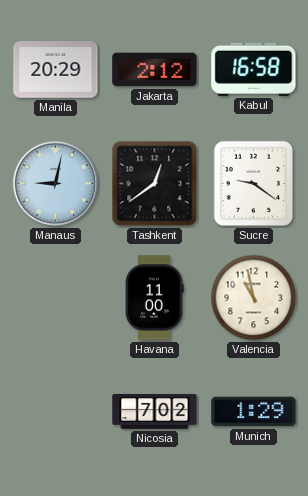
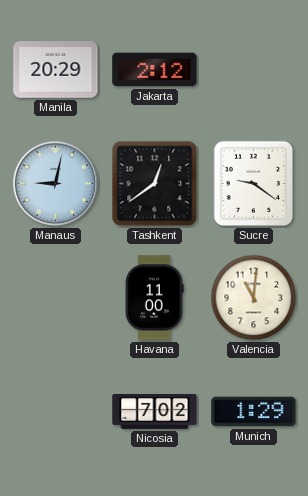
Kabul: 16:58 -> none
Valencia: 10:58 -> 11:01
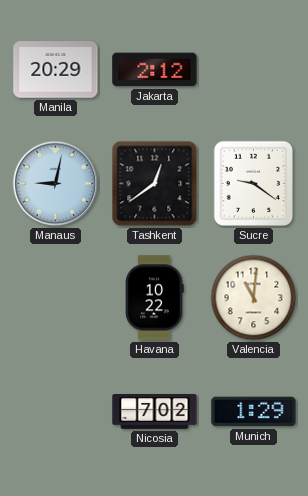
Havana: 11:00 -> 10:22
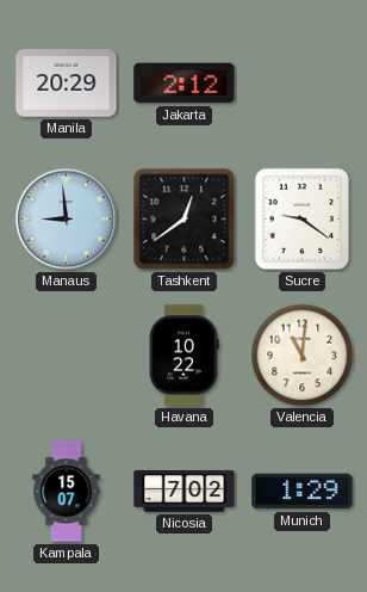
Manaus: 9:02 -> 8:59
Kampala: none -> 15:07
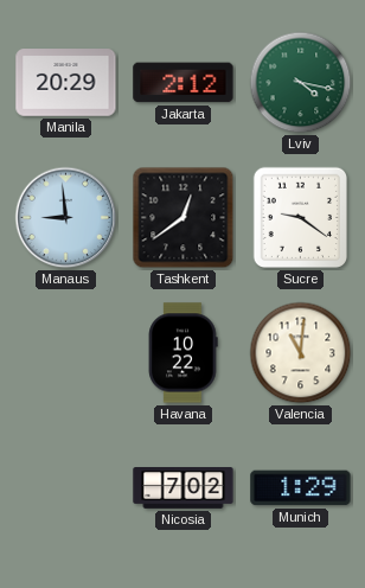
Lviv: none -> 4:17
Kampala: 15:07 -> none
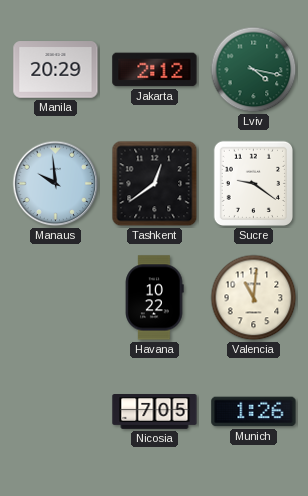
Manaus: 8:59 -> 9:59
Nicosia: 7:02 -> 7:05
Munich: 1:29 -> 1:26
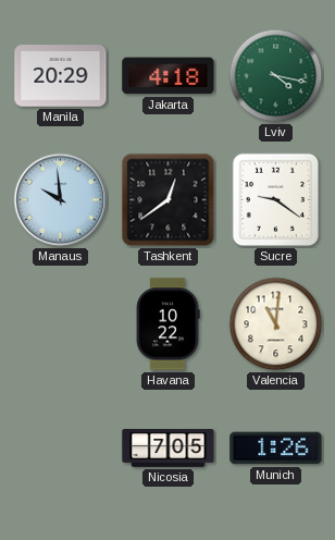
Jakarta: 2:12 -> 4:18
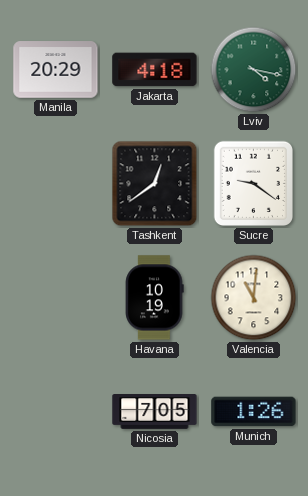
Manaus: 9:59 -> none
Havana: 10:22 -> 10:19
